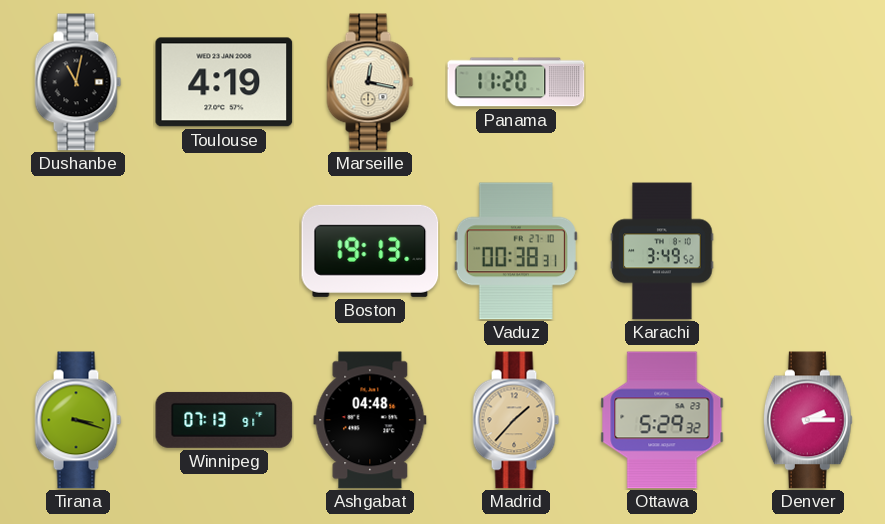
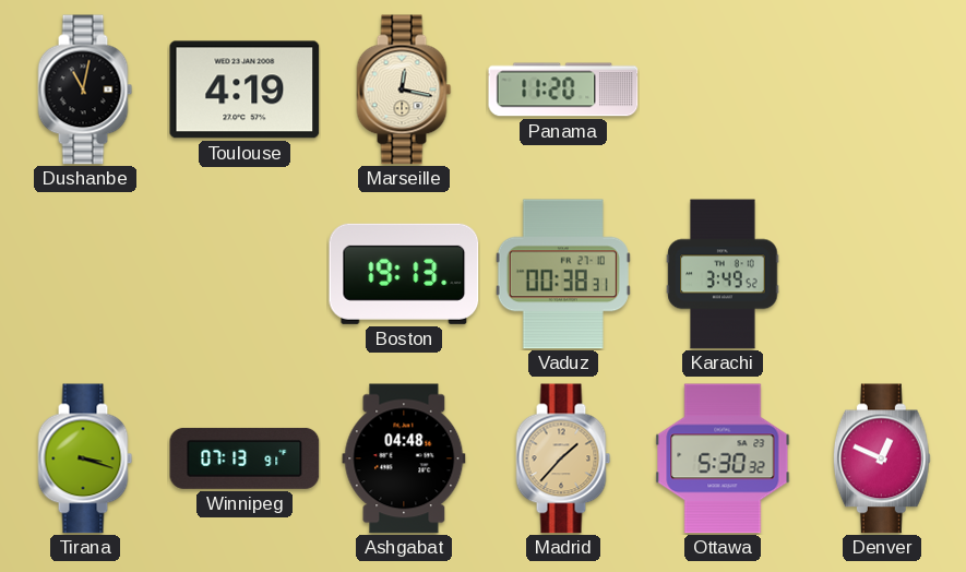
Ottawa: 5:29 -> 5:30
Denver: 2:15 -> 12:49
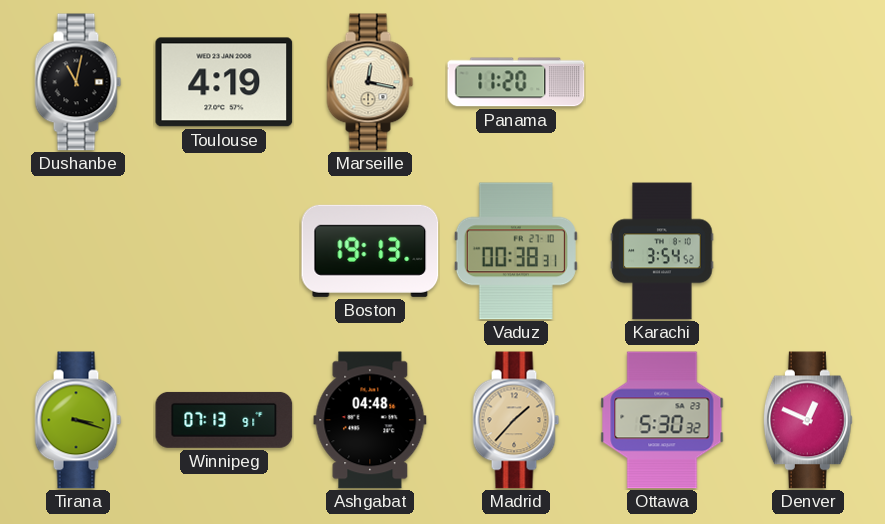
Karachi: 3:49 -> 3:54
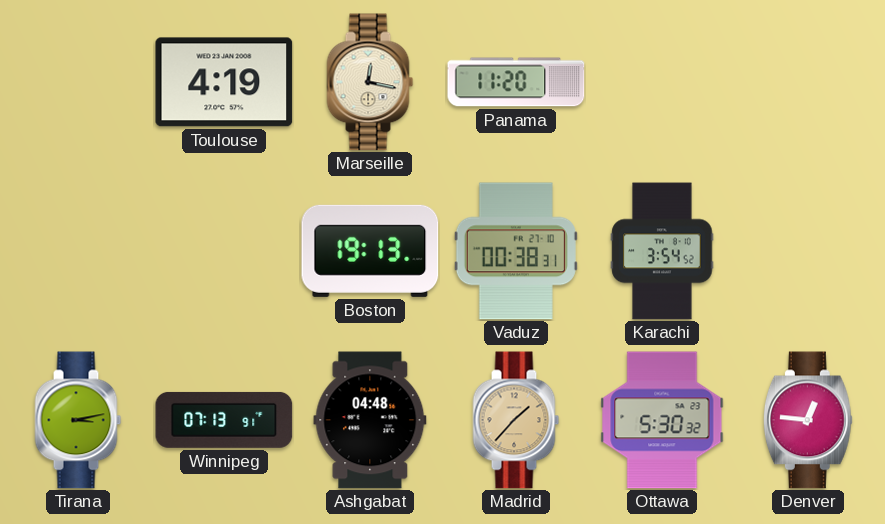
Dushanbe: 11:02 -> none
Tirana: 3:18 -> 3:13
Denver: 12:49 -> 12:46
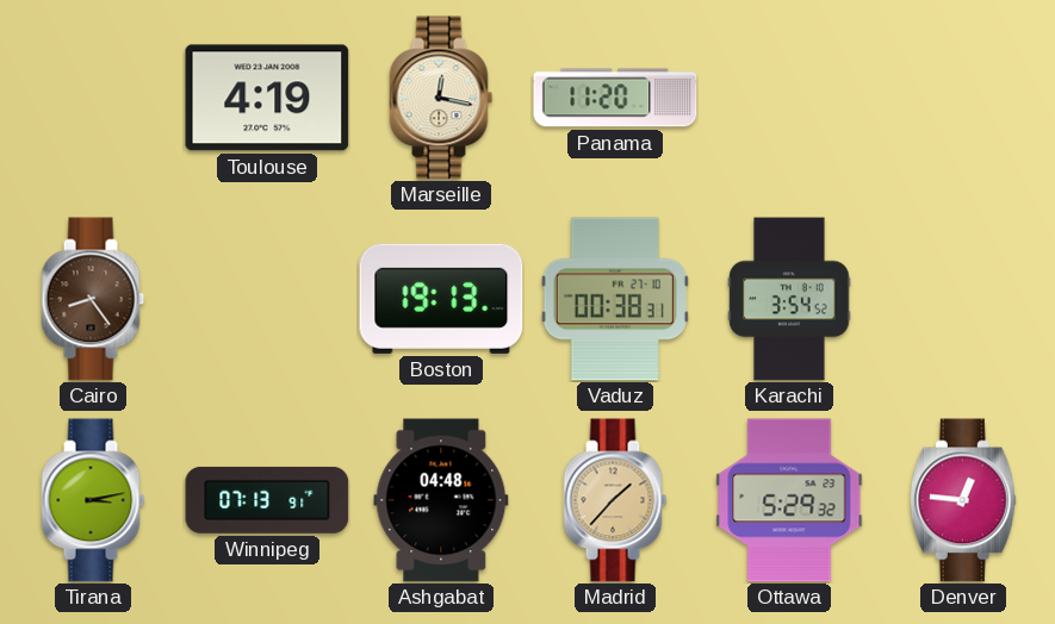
Cairo: none -> 8:24
Ottawa: 5:30 -> 5:29
